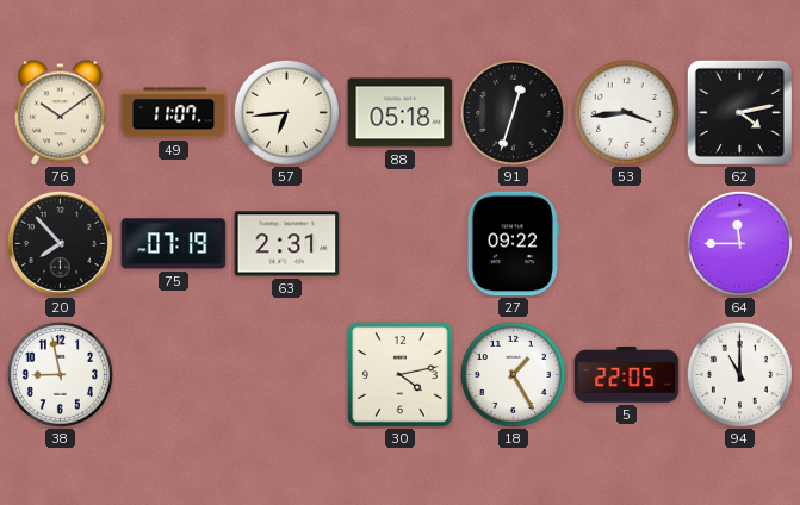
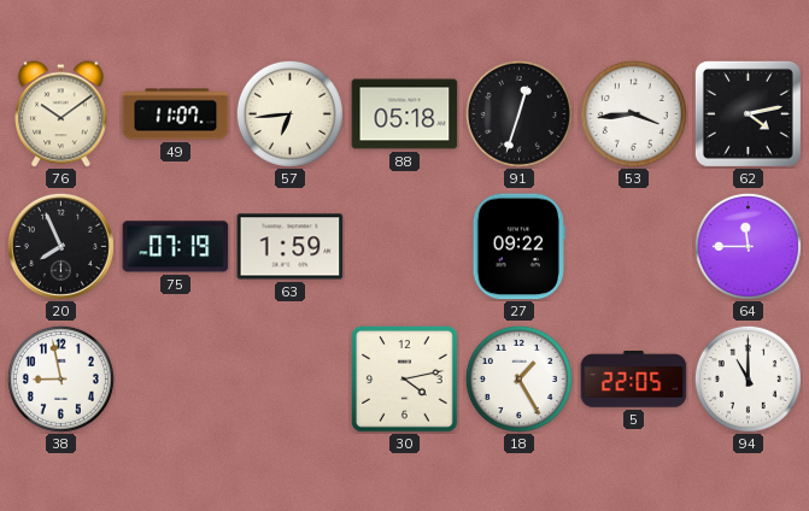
20: 7:53 -> 7:56
63: 2:31 -> 1:59
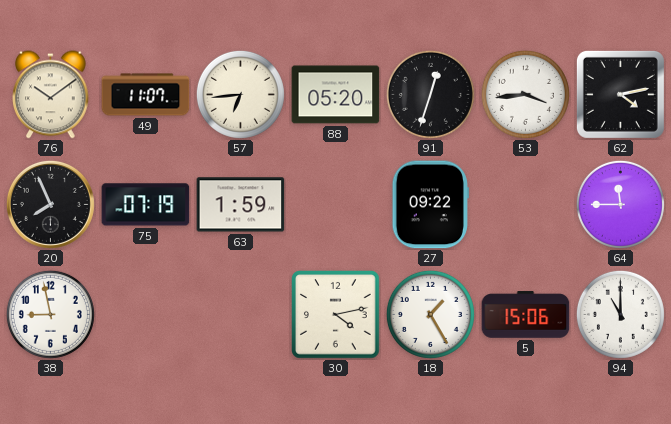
88: 05:18 -> 05:20
5: 22:05 -> 15:06
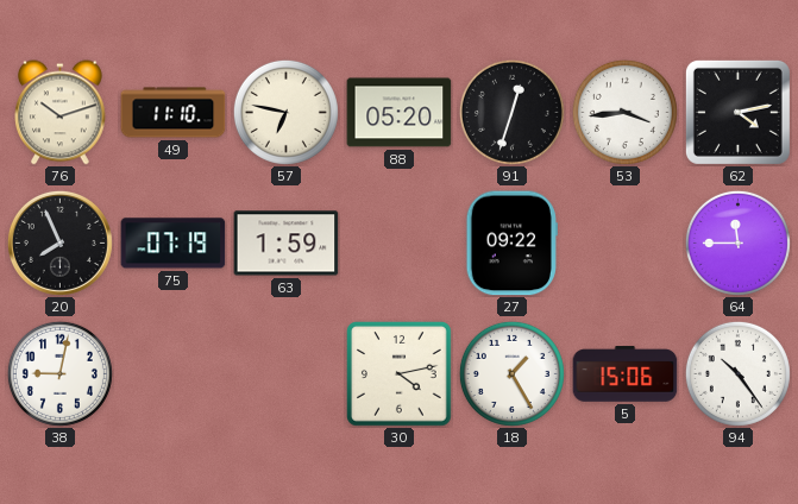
76: 10:09 -> 10:12
49: 11:07 -> 11:10
57: 6:44 -> 6:47
38: 8:58 -> 9:02
94: 11:00 -> 10:24
